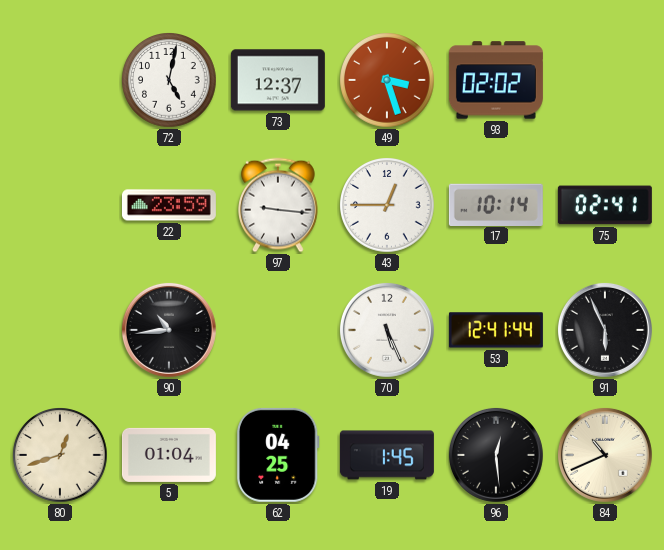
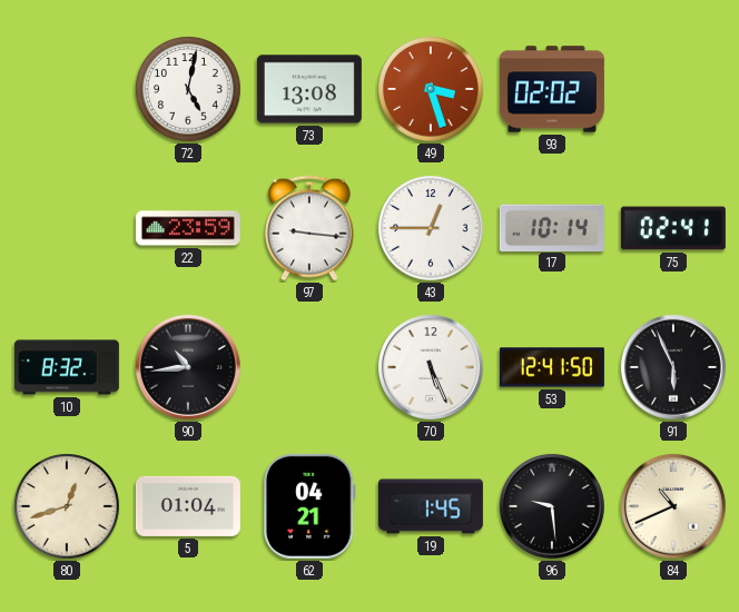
73: 12:37 -> 13:08
10: none -> 8:32
53: 12:41:44 -> 12:41:50
62: 04:25 -> 04:21
96: 12:29 -> 9:29
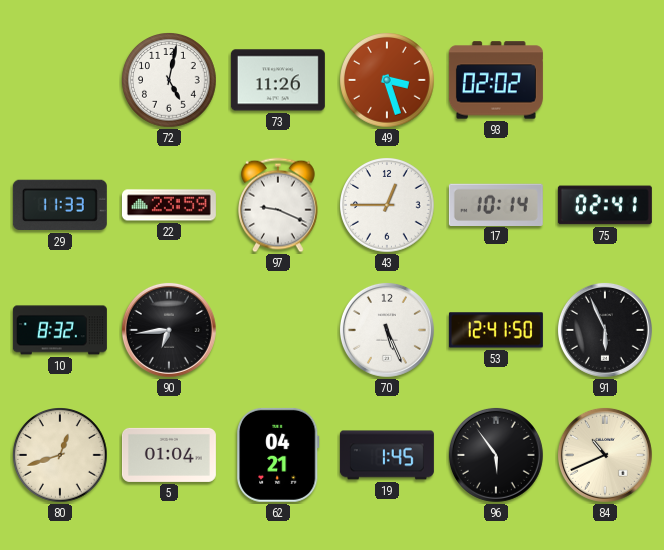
73: 13:08 -> 11:26
29: none -> 11:33
97: 9:16 -> 9:19
90: 10:44 -> 6:44
96: 9:29 -> 5:54
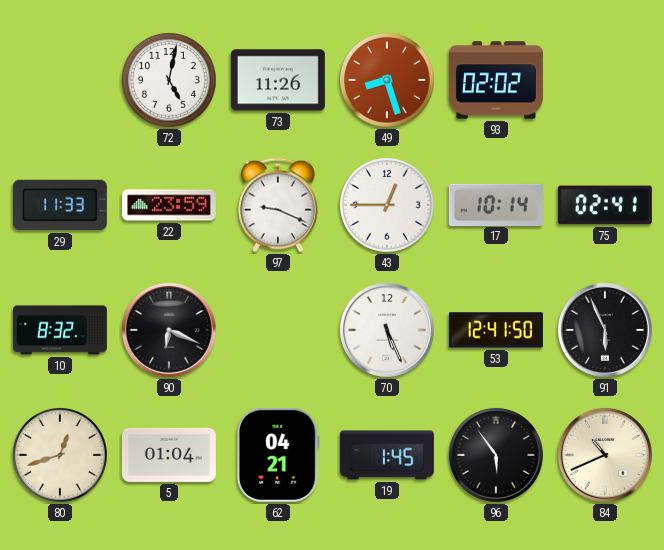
49: 3:27 -> 8:27
90: 6:44 -> 6:19
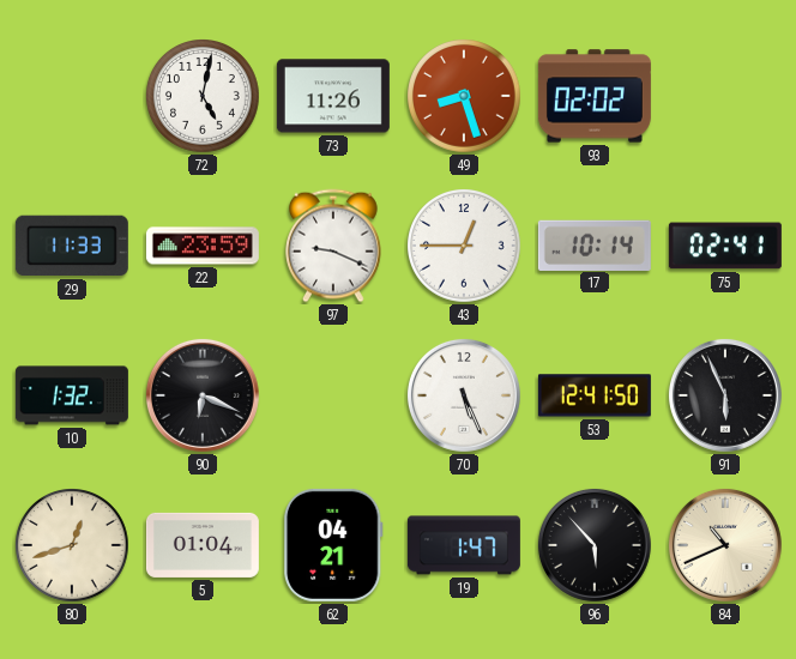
10: 8:32 -> 1:32
19: 1:45 -> 1:47
96: 5:54 -> 5:53
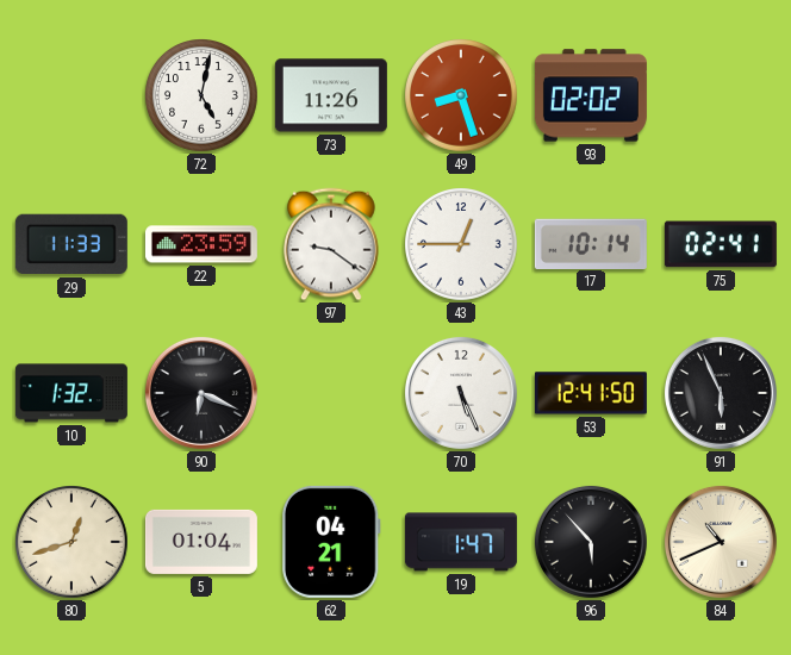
97: 9:19 -> 9:21
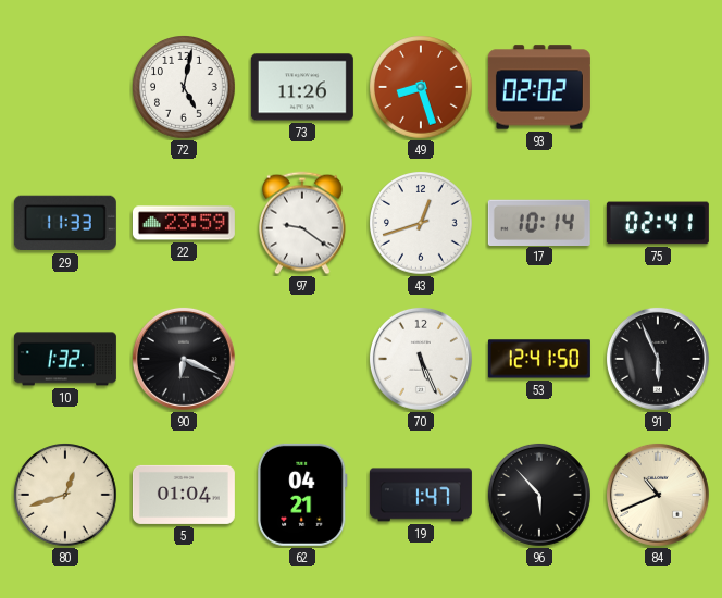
43: 12:45 -> 12:42
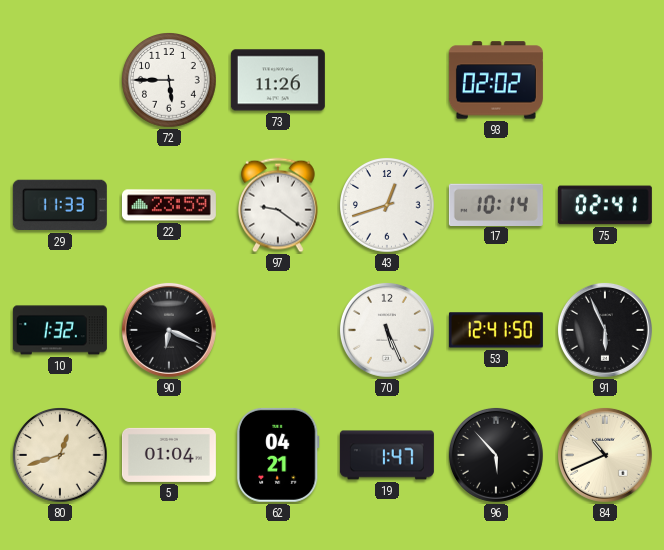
72: 5:02 -> 5:45
49: 8:27 -> none
